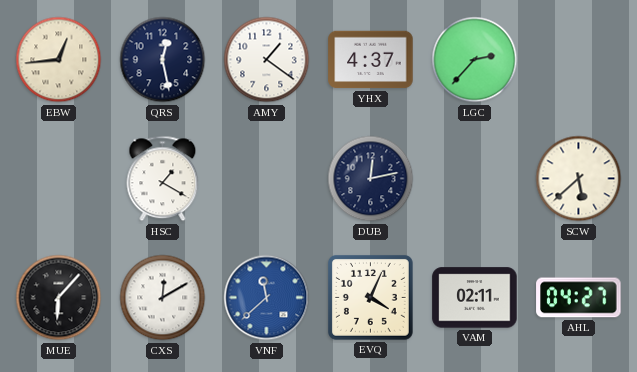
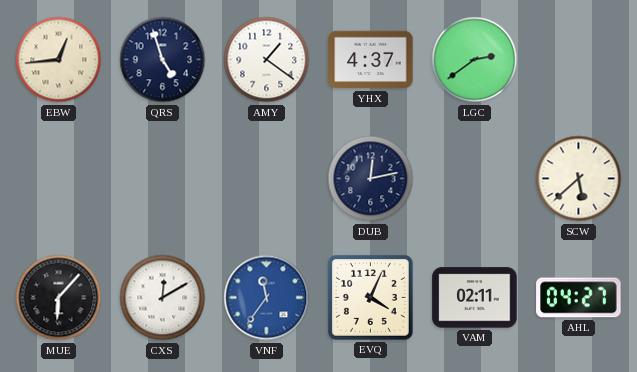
QRS: 12:28 -> 4:57
LGC: 2:37 -> 2:39
HSC: 1:20 -> none
VNF: 11:38 -> 11:36
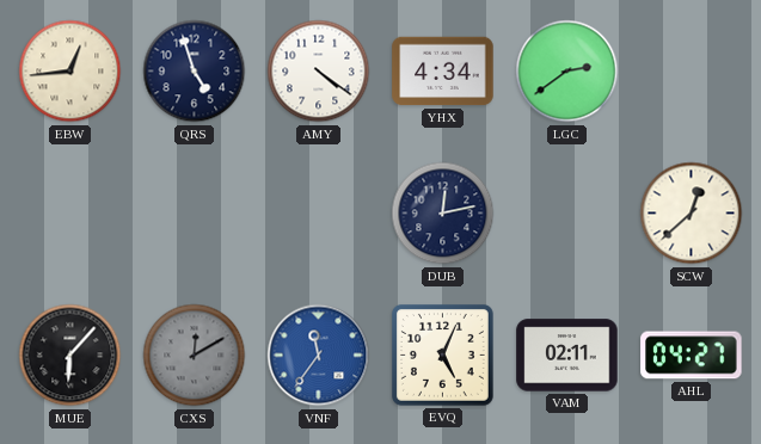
AMY: 1:21 -> 4:21
YHX: 4:37 -> 4:34
SCW: 5:38 -> 12:38
CXS dial: white -> grey
EVQ: 4:04 -> 5:04
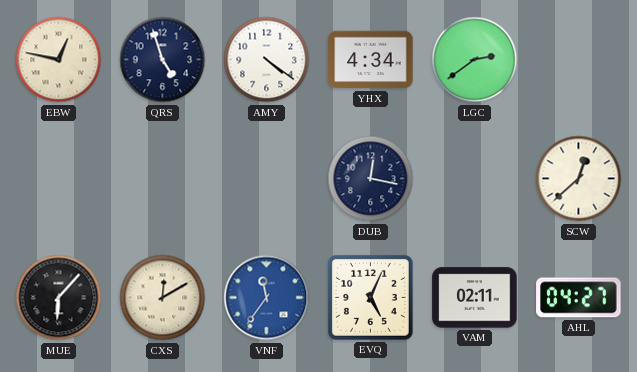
EBW: 12:44 -> 12:47
DUB: 12:13 -> 12:17
CXS dial: grey -> cream
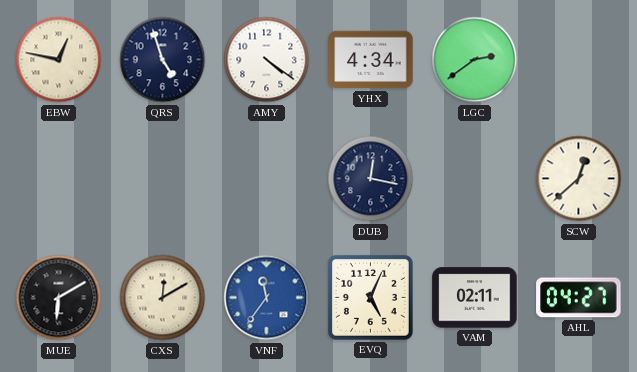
MUE: 6:07 -> 6:10
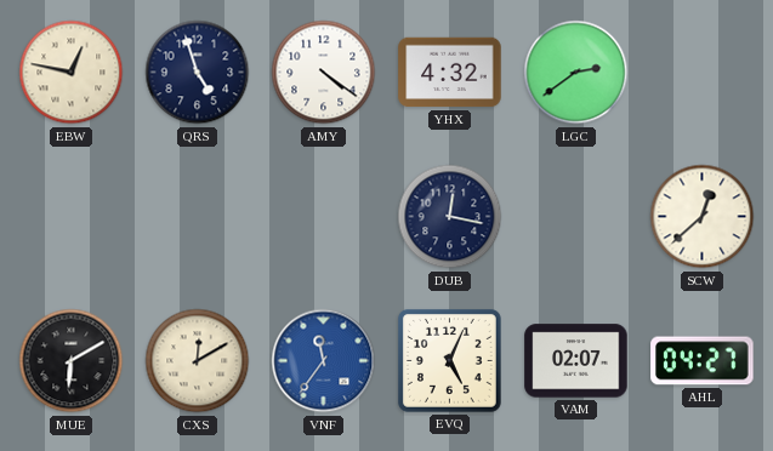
YHX: 4:34 -> 4:32
VAM: 02:11 -> 02:07
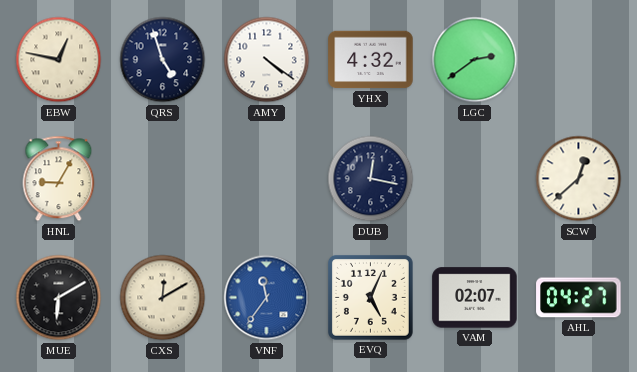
HNL: none -> 9:05
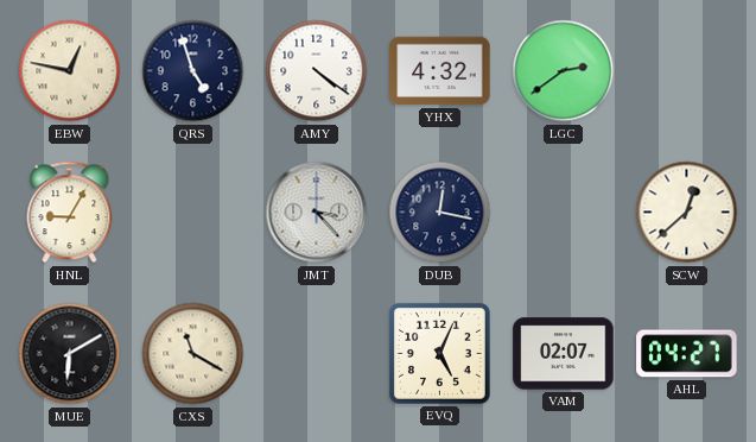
JMT: none -> 3:23
CXS: 12:10 -> 11:20
VNF: 11:36 -> none
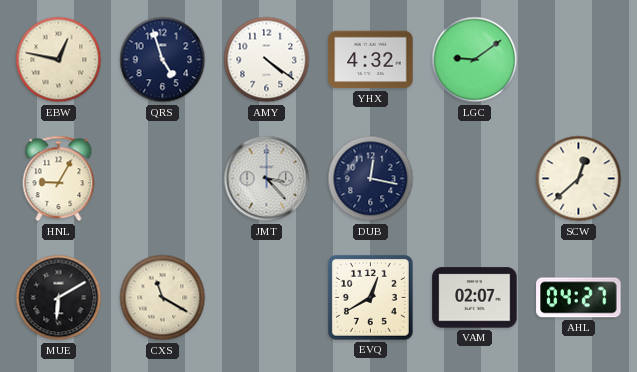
LGC: 2:39 -> 9:09
EVQ: 5:04 -> 12:40
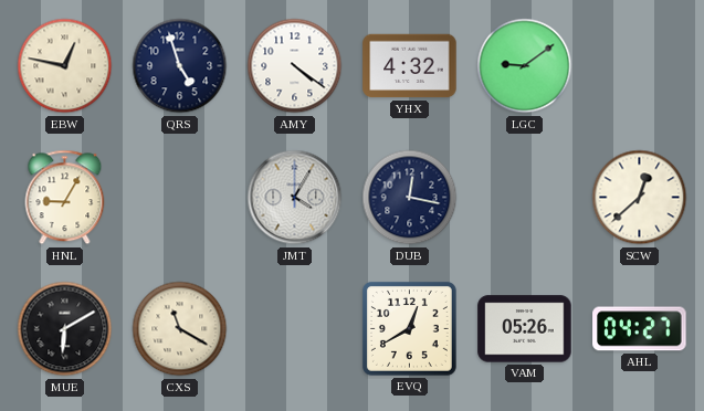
JMT: 3:23 -> 4:05
VAM: 02:07 -> 05:26
